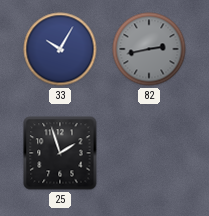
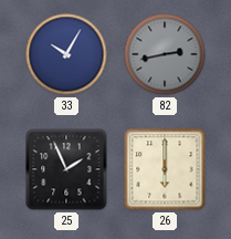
25: 1:57 -> 1:56
26: none -> 6:00
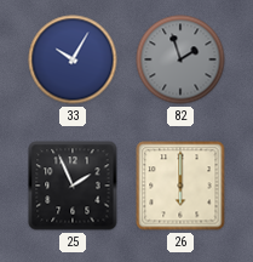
82: 2:43 -> 1:57
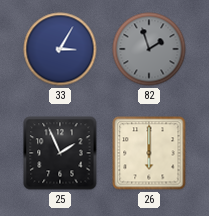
33: 10:05 -> 3:05
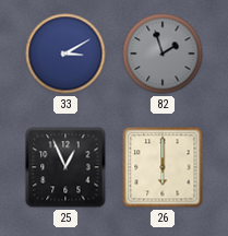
33: 3:05 -> 3:10
25: 1:56 -> 12:56
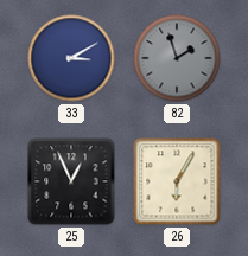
26: 6:00 -> 6:05
